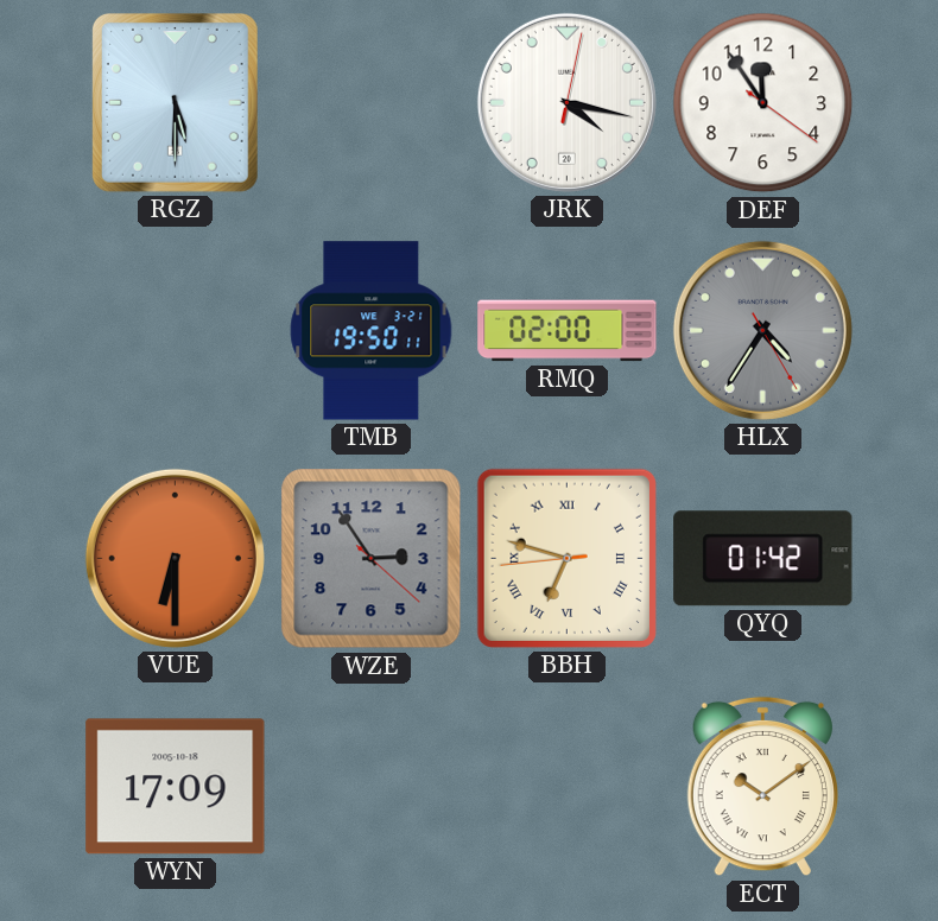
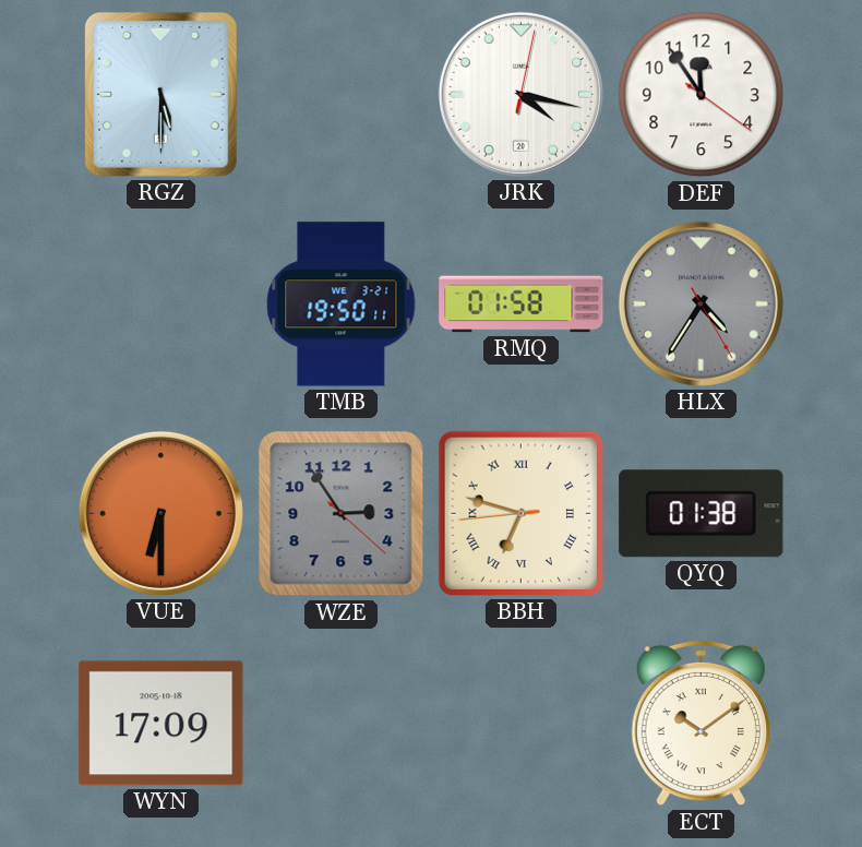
RMQ: 02:00 -> 01:58
QYQ: 01:42 -> 01:38
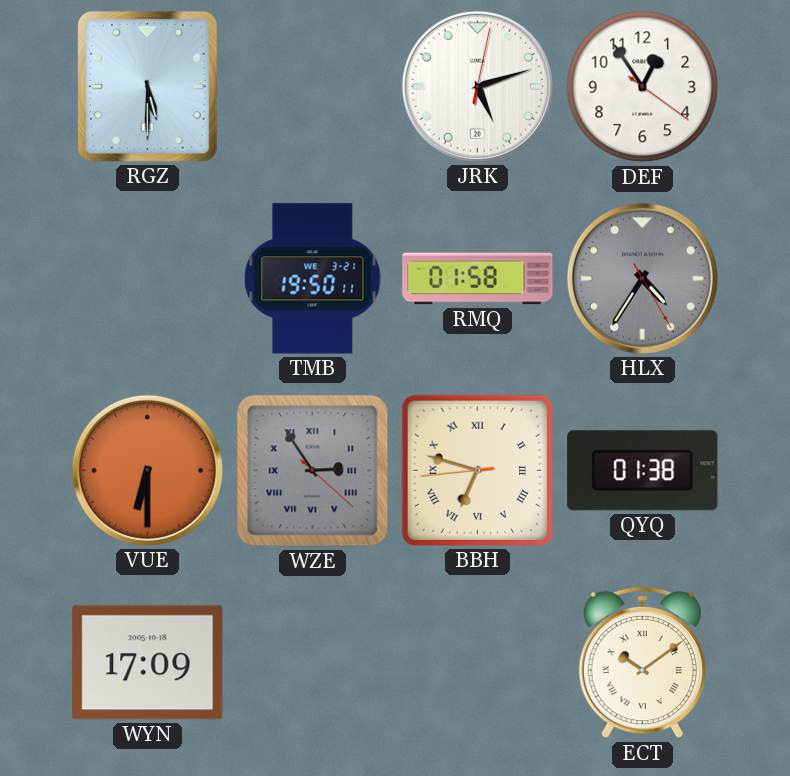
JRK: 4:17 -> 5:12
DEF: 11:54 -> 12:54
WZE numerals: Arabic -> Roman
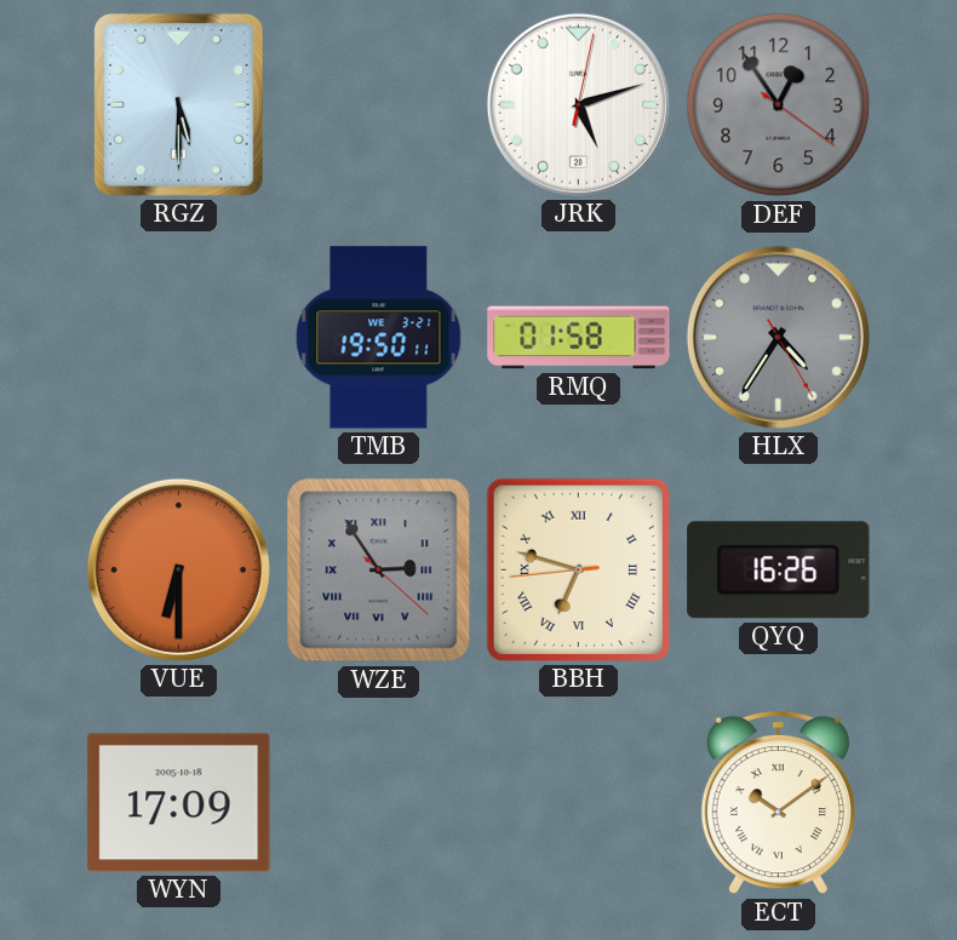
DEF dial: white -> grey
QYQ: 01:38 -> 16:26
